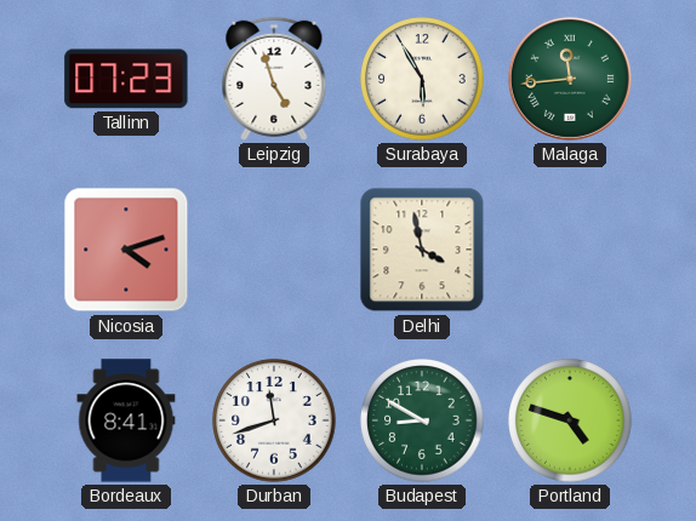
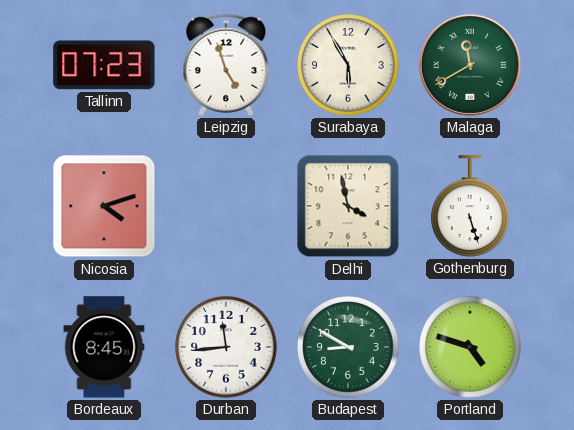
Malaga: 11:44 -> 11:40
Gothenburg: none -> 5:27
Bordeaux: 8:41 -> 8:45
Durban: 11:42 -> 11:44
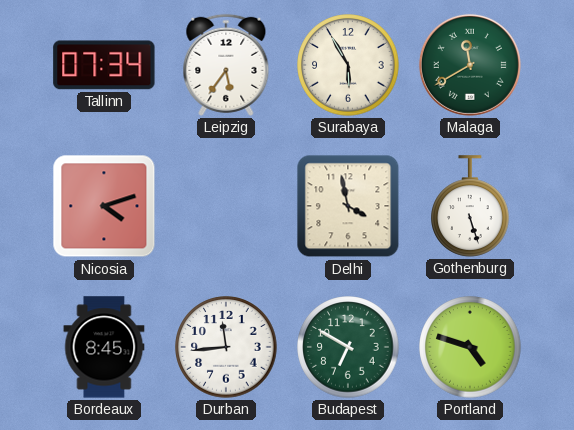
Tallinn: 07:23 -> 07:34
Leipzig: 4:57 -> 5:36
Budapest: 8:50 -> 6:50
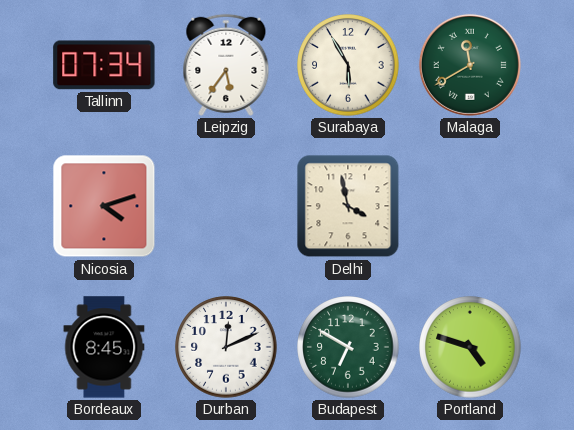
Gothenburg: 5:27 -> none
Durban: 11:44 -> 12:11
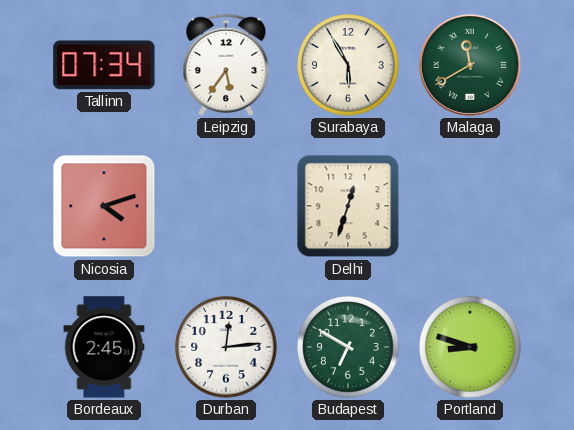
Delhi: 3:58 -> 12:33
Bordeaux: 8:45 -> 2:45
Durban: 12:11 -> 12:14
Portland: 4:48 -> 8:48
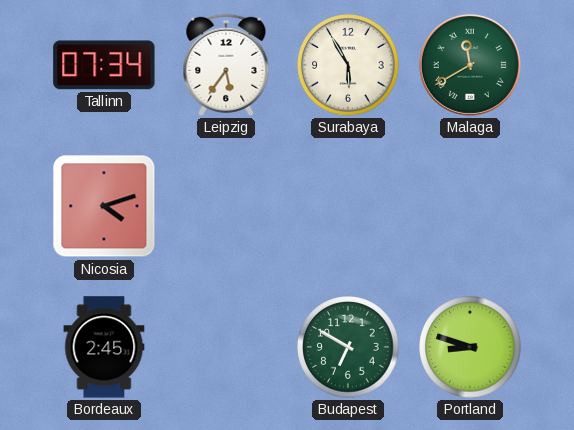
Delhi: 12:33 -> none
Durban: 12:14 -> none
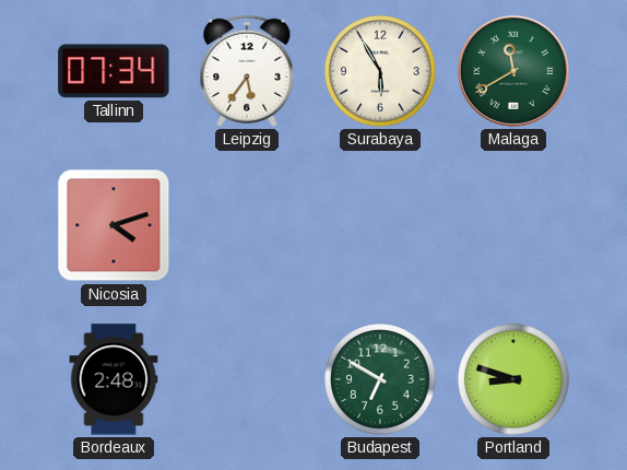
Bordeaux: 2:45 -> 2:48
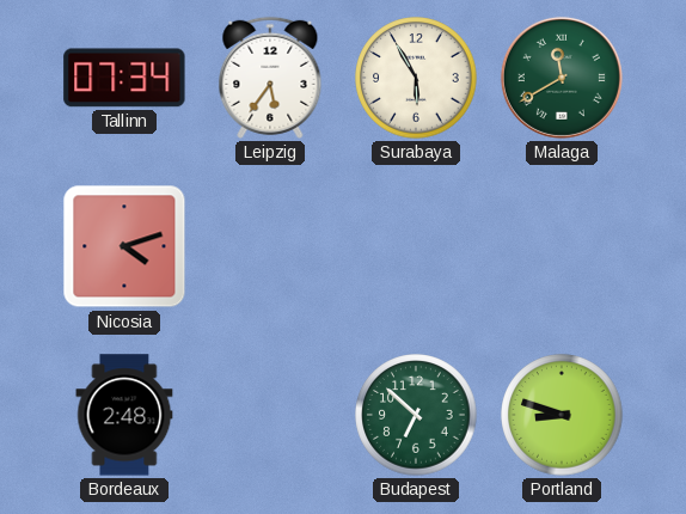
Budapest: 6:50 -> 6:52
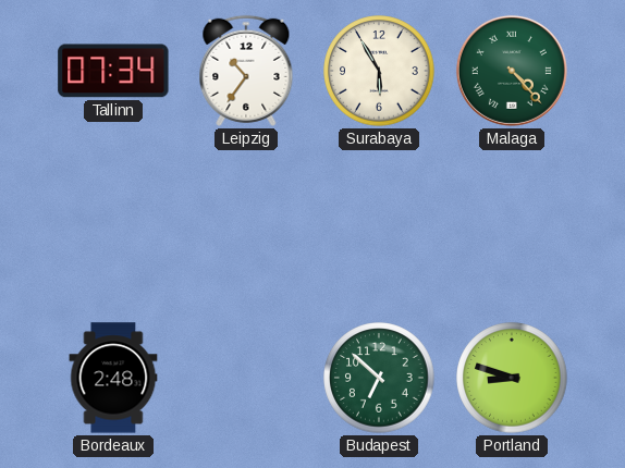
Leipzig: 5:36 -> 10:36
Malaga: 11:40 -> 4:23
Nicosia: 4:12 -> none
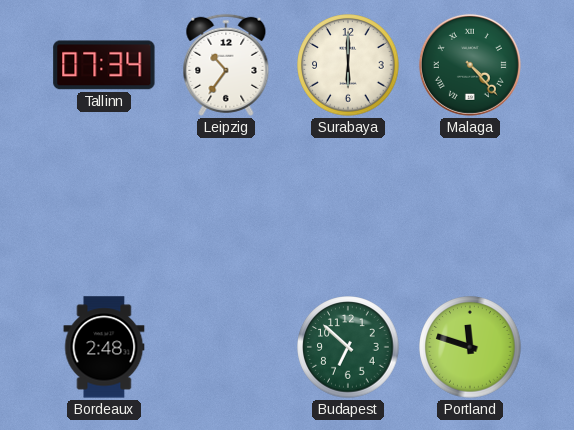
Surabaya: 5:55 -> 6:00
Portland: 8:48 -> 11:48
